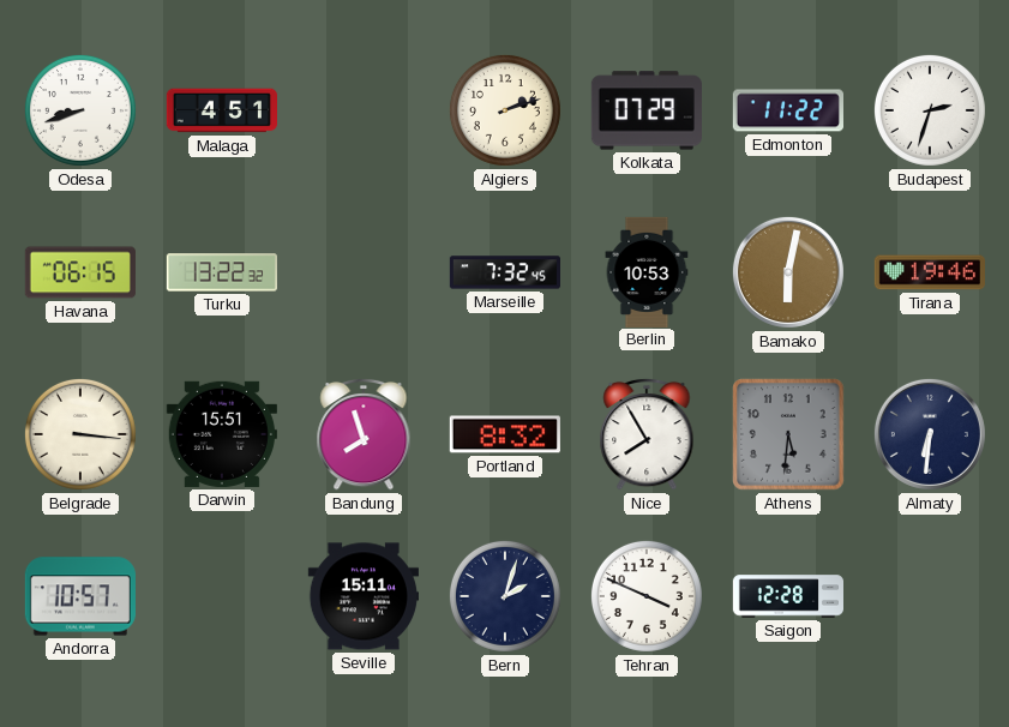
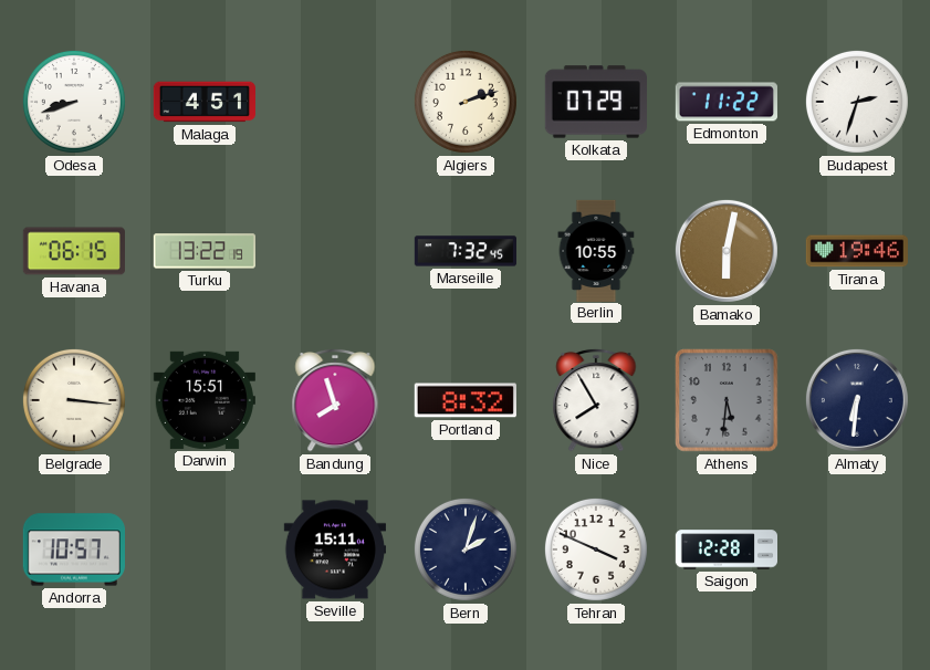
Turku: 13:22:32 -> 13:22:19
Berlin: 10:53 -> 10:55
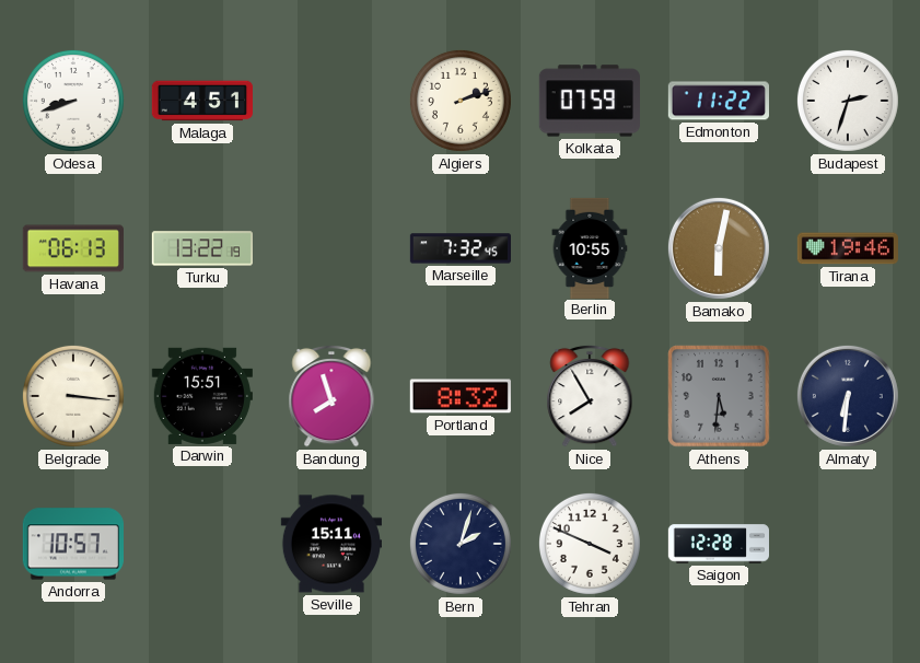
Kolkata: 07:29 -> 07:59
Havana: 06:15 -> 06:13
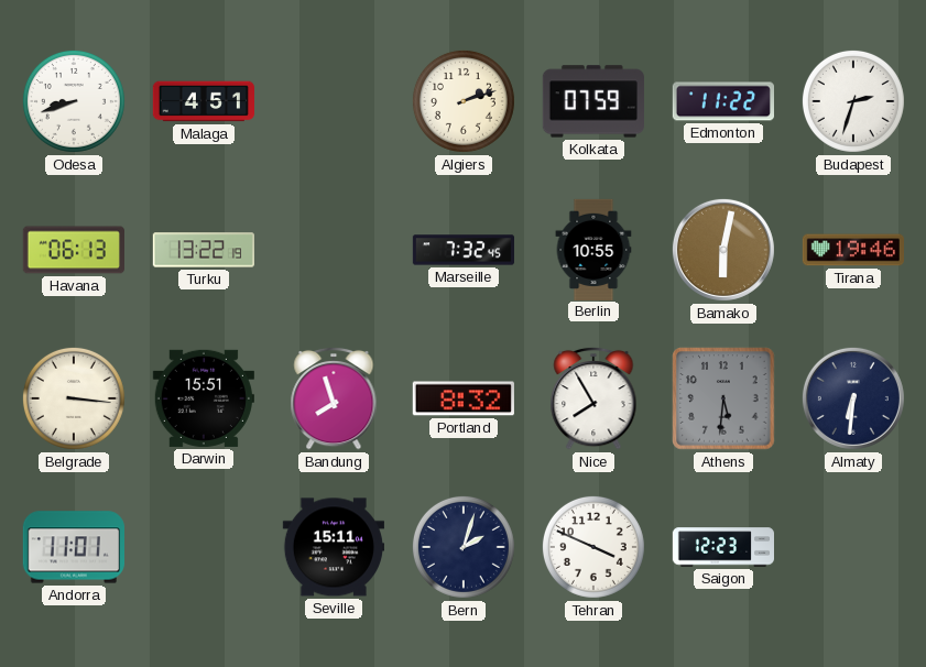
Andorra: 10:57 -> 11:01
Saigon: 12:28 -> 12:23
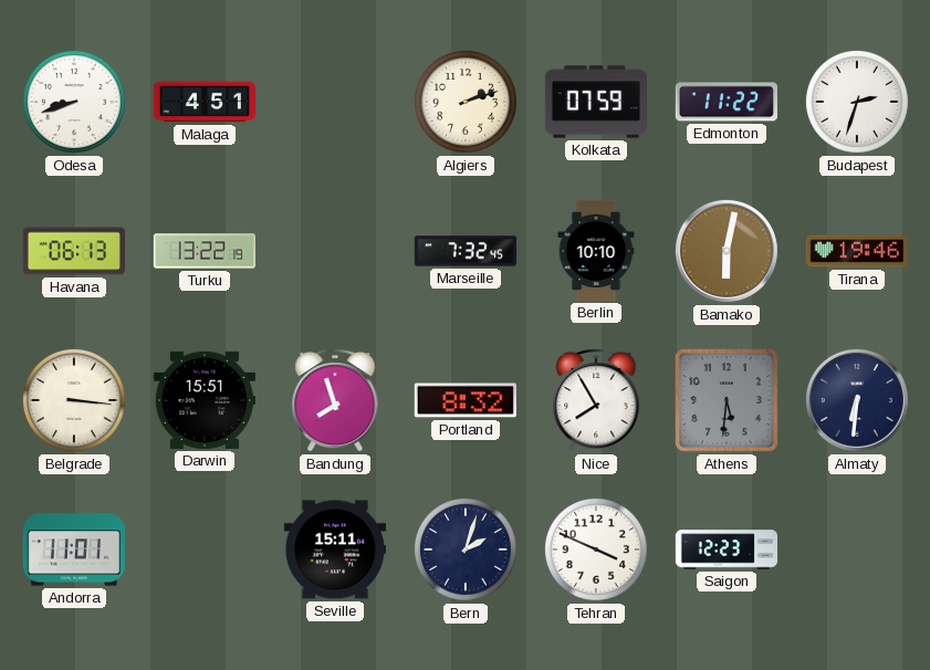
Berlin: 10:55 -> 10:10
